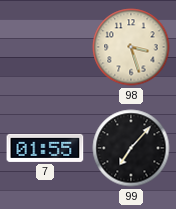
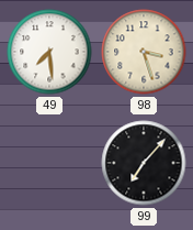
49: none -> 7:29
7: 01:55 -> none
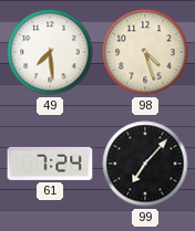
98: 3:27 -> 4:27
61: none -> 7:24
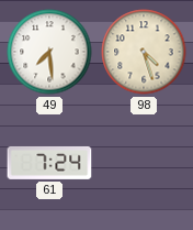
99: 7:07 -> none
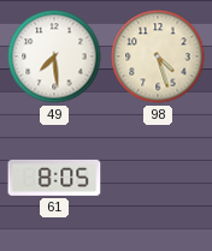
61: 7:24 -> 8:05
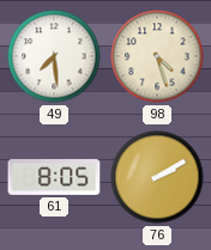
76: none -> 2:10
